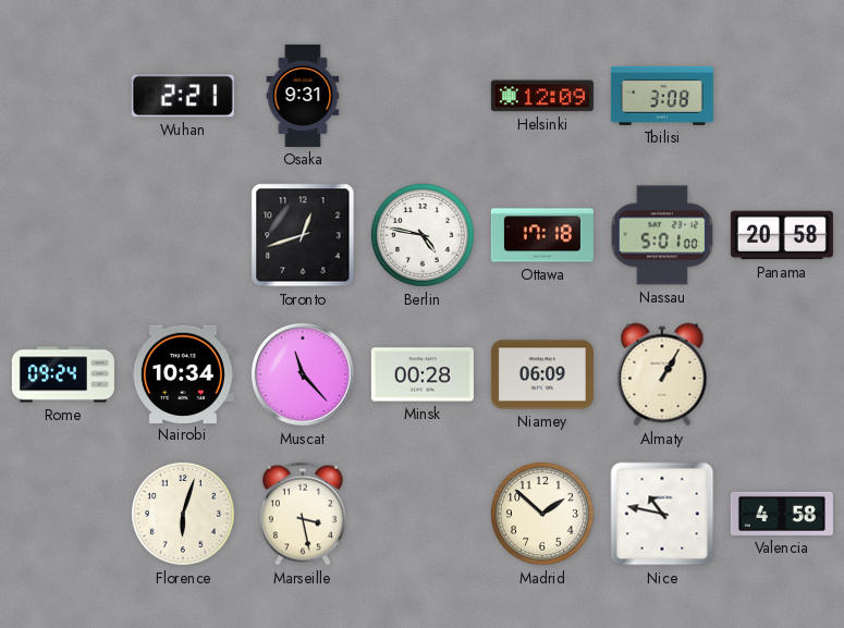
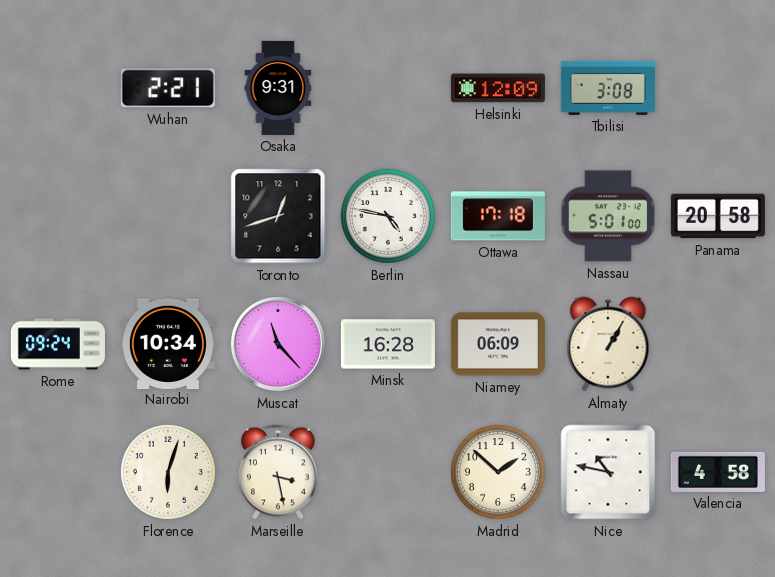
Minsk: 00:28 -> 16:28
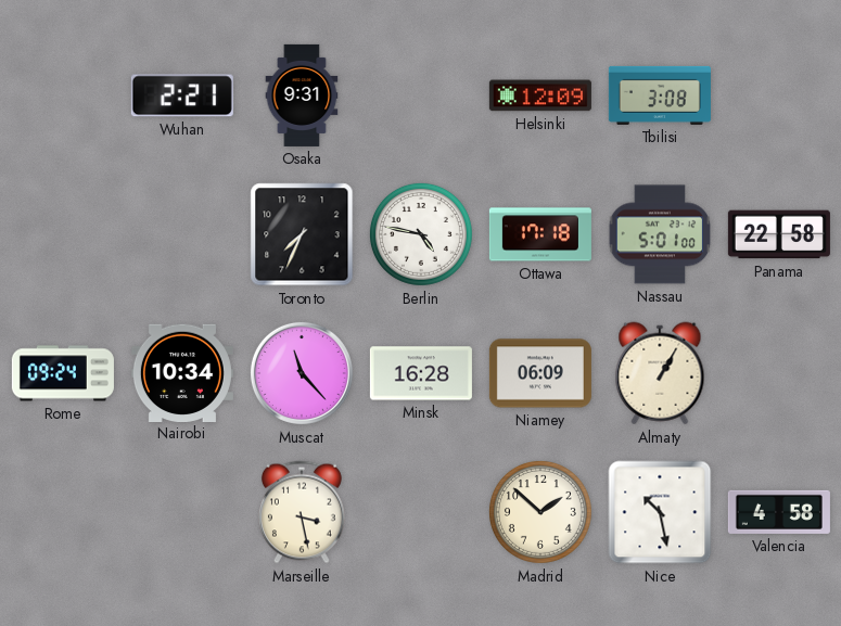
Toronto: 12:42 -> 7:34
Panama: 20:58 -> 22:58
Florence: 6:03 -> none
Nice: 10:47 -> 10:28
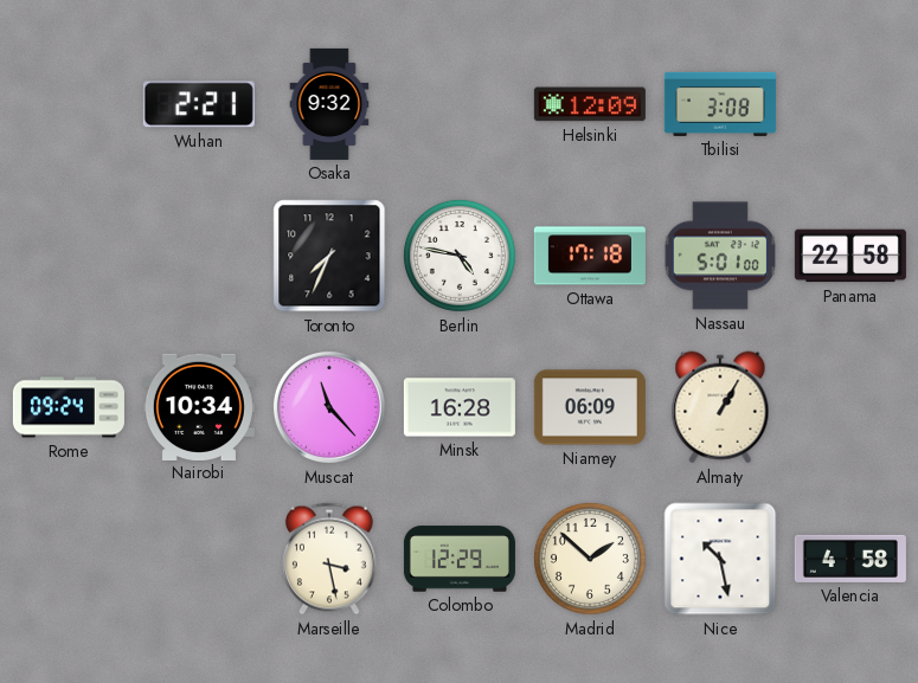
Osaka: 9:31 -> 9:32
Colombo: none -> 12:29
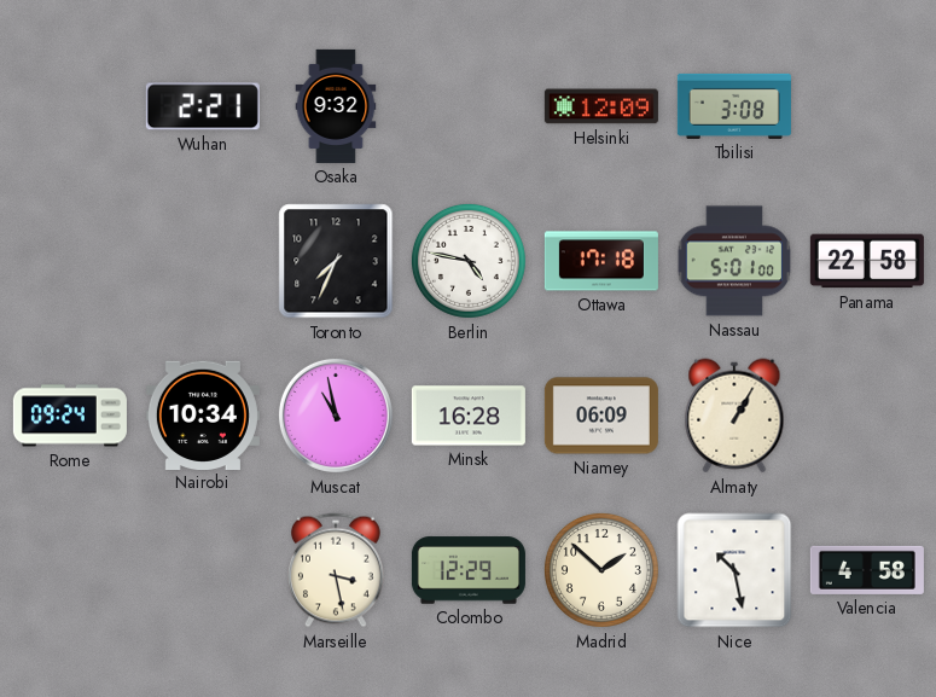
Muscat: 11:23 -> 10:58
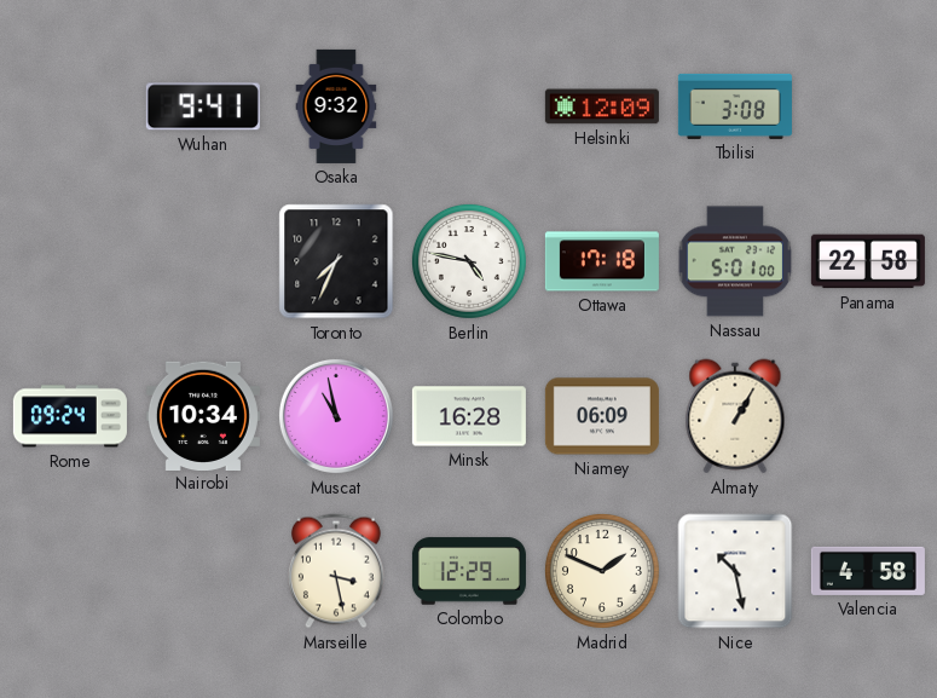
Wuhan: 2:21 -> 9:41
Madrid: 1:52 -> 1:49
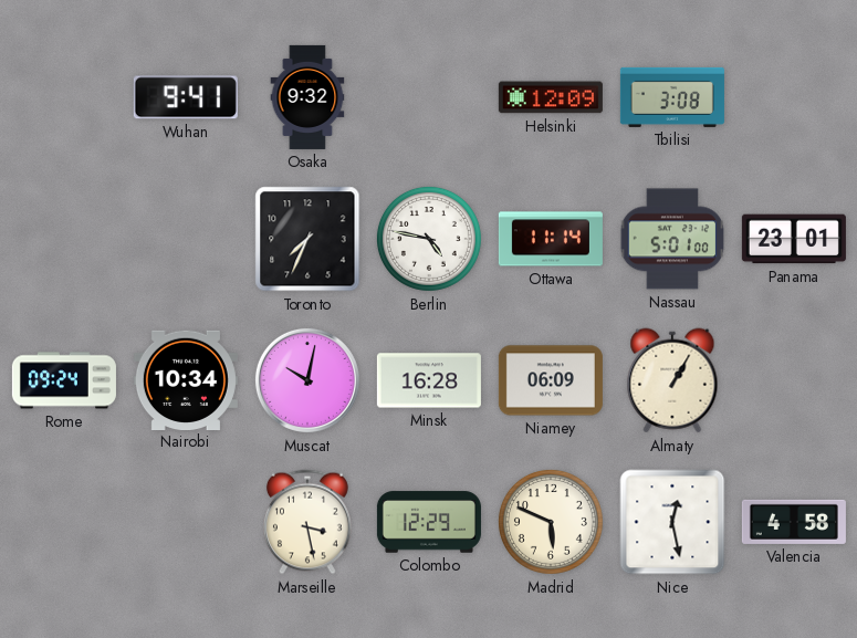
Ottawa: 17:18 -> 11:14
Panama: 22:58 -> 23:01
Muscat: 10:58 -> 10:02
Madrid: 1:49 -> 5:49
Nice: 10:28 -> 12:28
